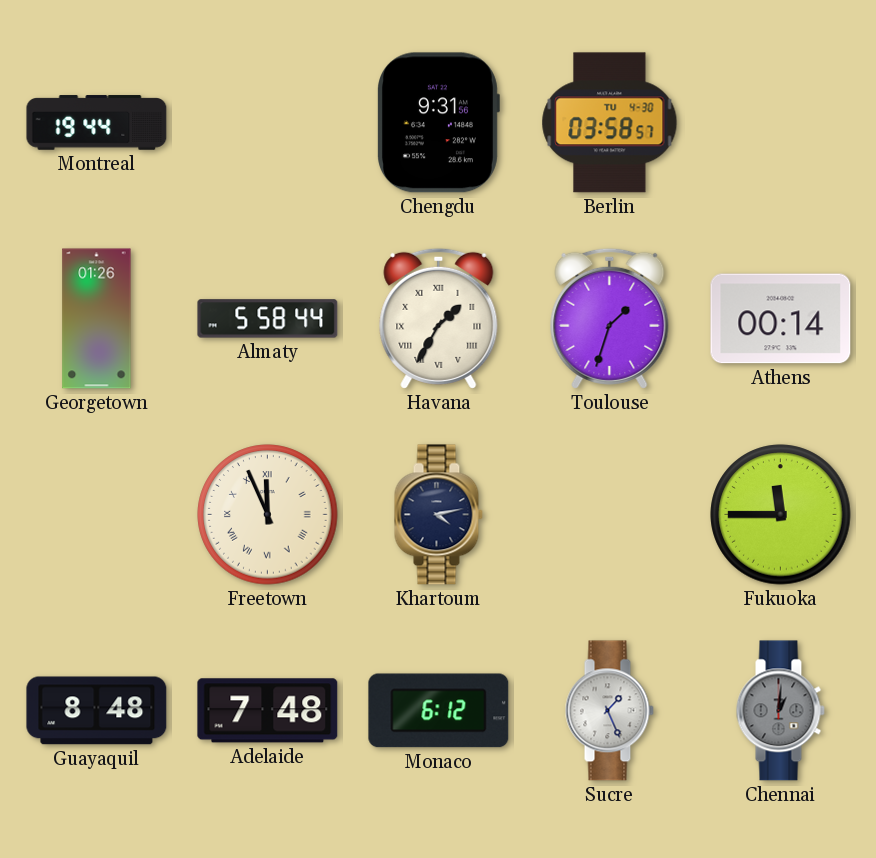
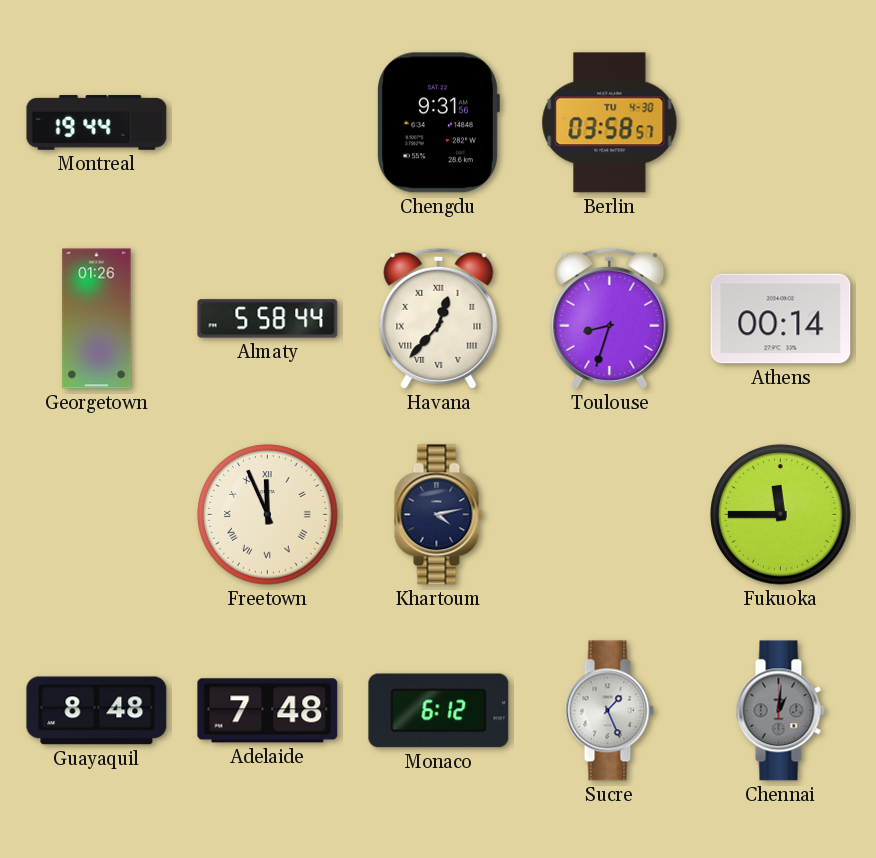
Havana: 1:35 -> 12:37
Toulouse: 1:33 -> 8:33
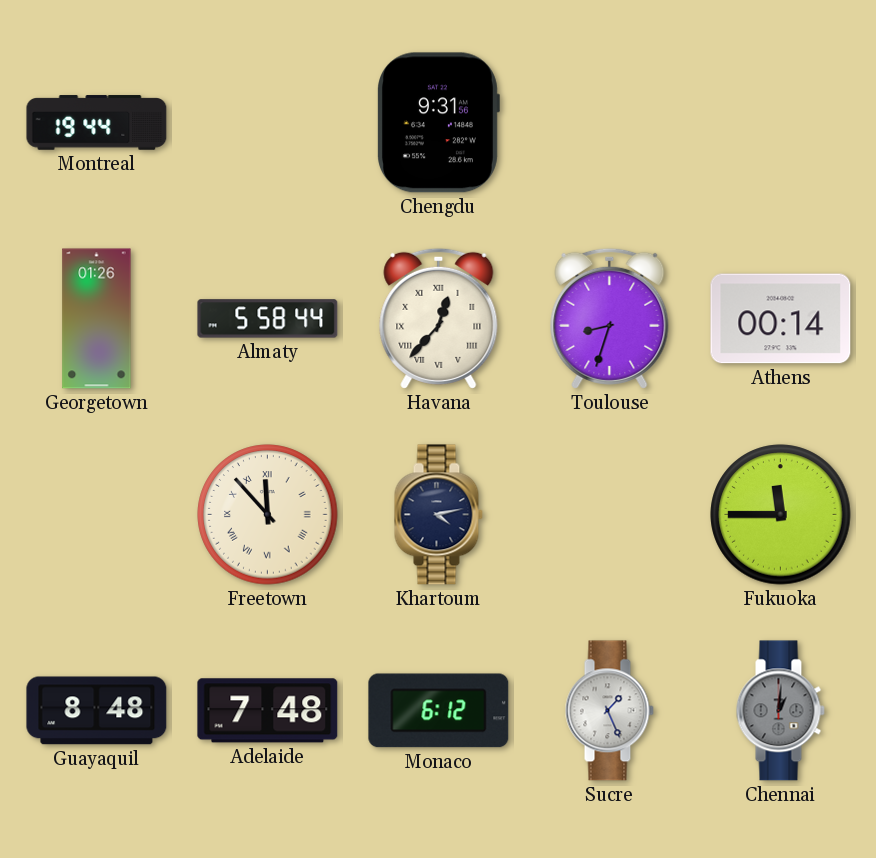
Berlin: 03:58 -> none
Freetown: 11:56 -> 11:53
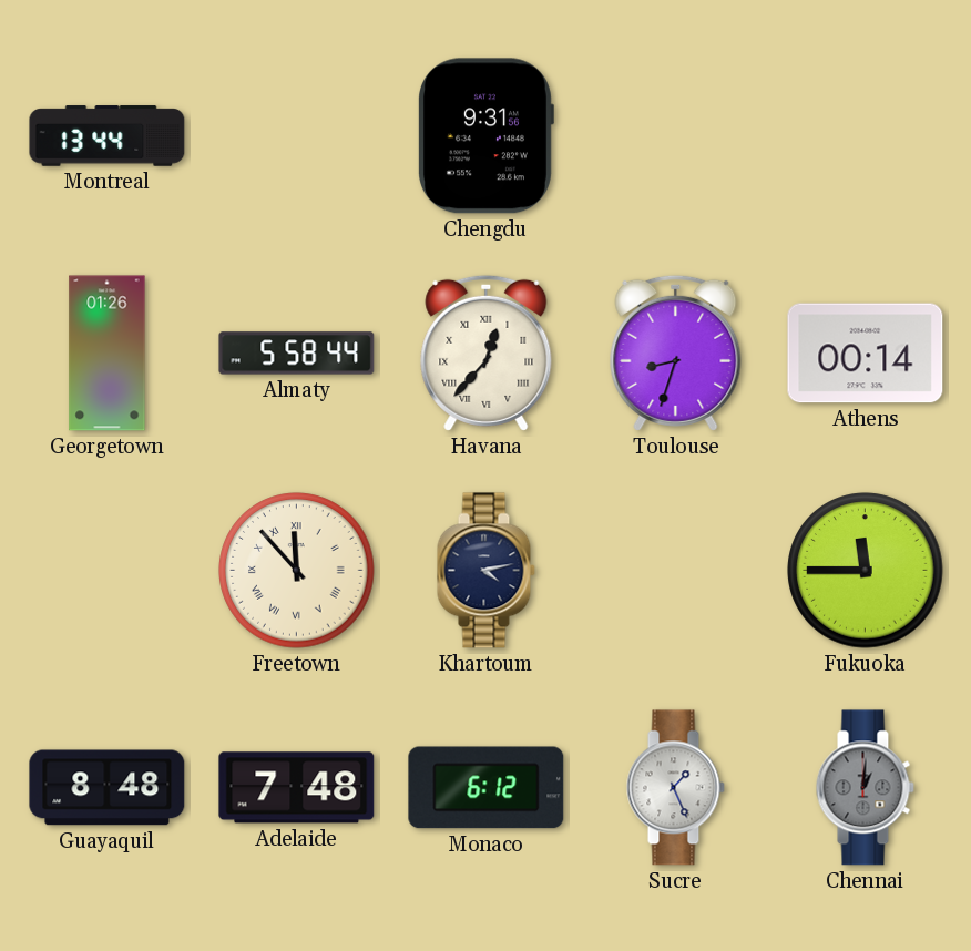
Montreal: 19:44 -> 13:44
